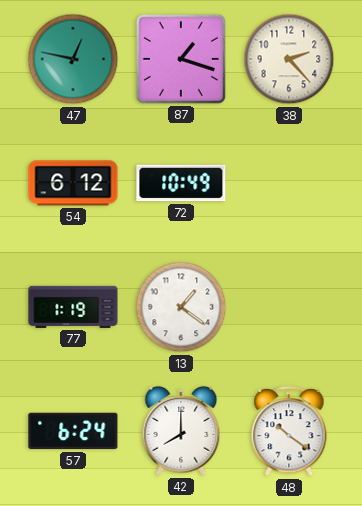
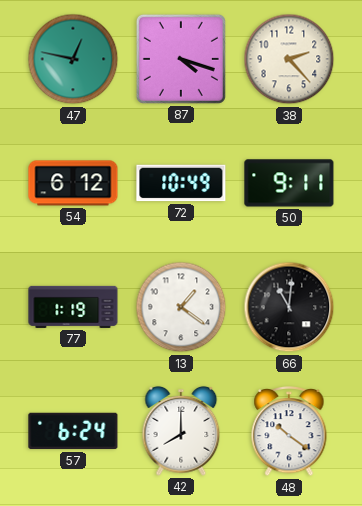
87: 1:18 -> 4:18
50: none -> 9:11
66: none -> 11:01
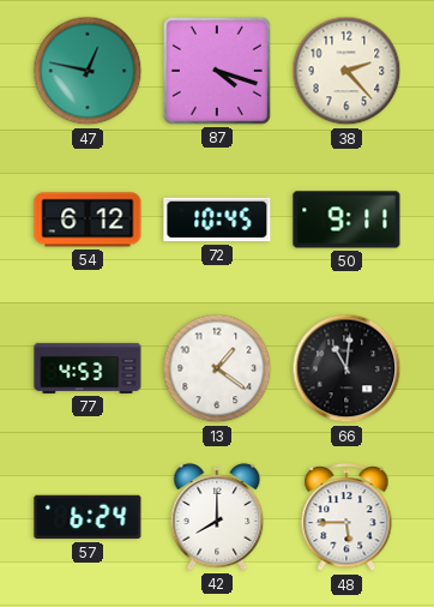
72: 10:49 -> 10:45
77: 1:19 -> 4:53
48: 10:21 -> 5:45
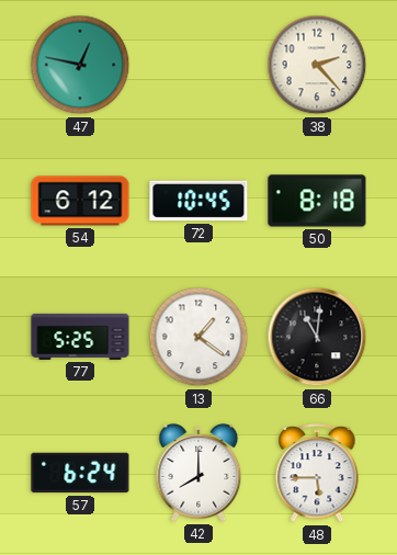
87: 4:18 -> none
50: 9:11 -> 8:18
77: 4:53 -> 5:25
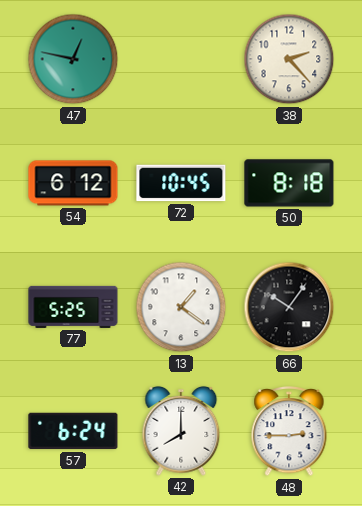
66: 11:01 -> 10:06
48: 5:45 -> 2:45
